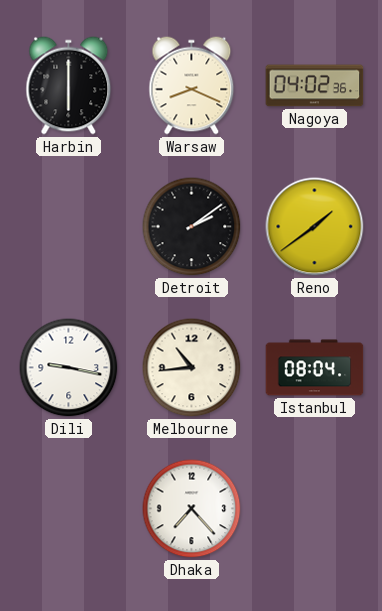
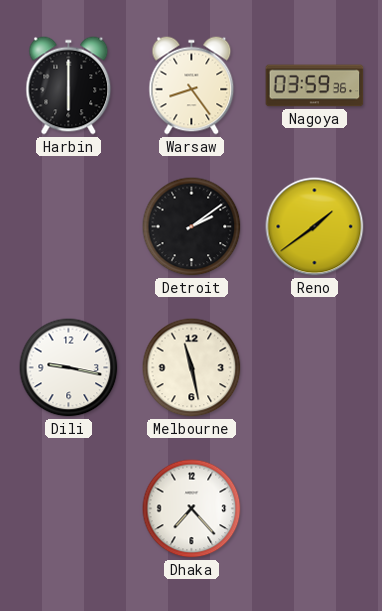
Warsaw: 8:19 -> 8:24
Nagoya: 04:02 -> 03:59
Melbourne: 10:44 -> 11:28
Istanbul: 08:04 -> none
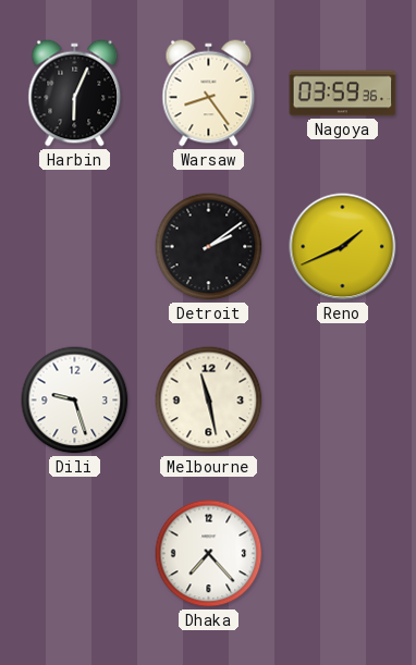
Harbin: 6:00 -> 6:04
Reno: 1:39 -> 1:41
Dili: 9:17 -> 9:27
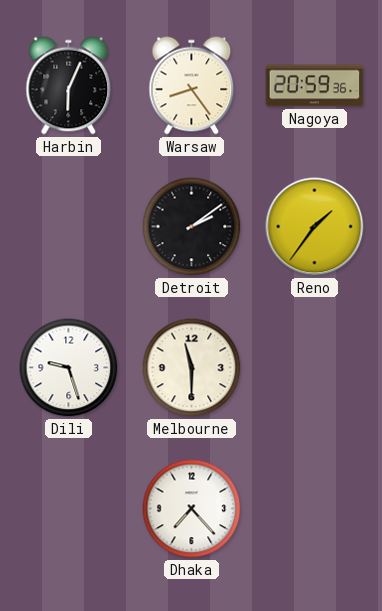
Nagoya: 03:59 -> 20:59
Reno: 1:41 -> 1:36
Melbourne: 11:28 -> 11:30
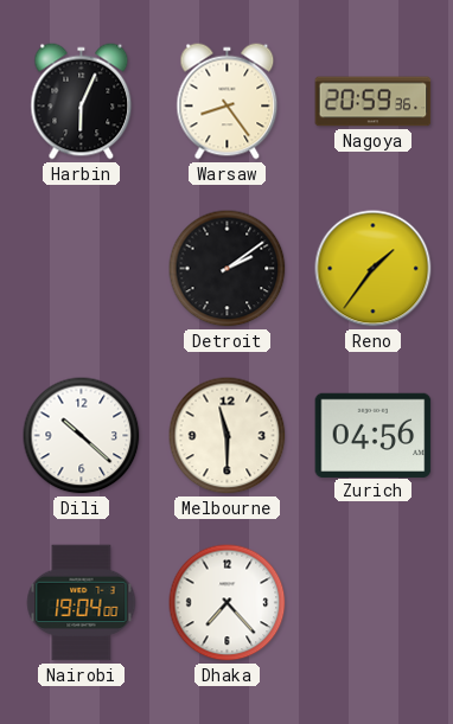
Dili: 9:27 -> 10:22
Zurich: none -> 04:56
Nairobi: none -> 19:04
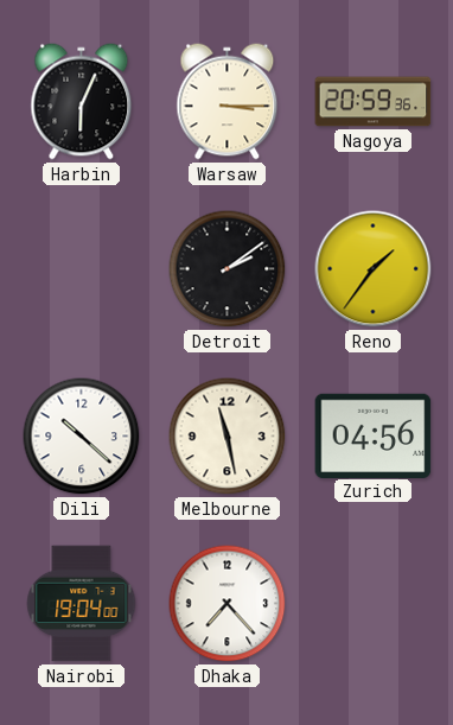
Warsaw: 8:24 -> 3:15
Melbourne: 11:30 -> 11:28
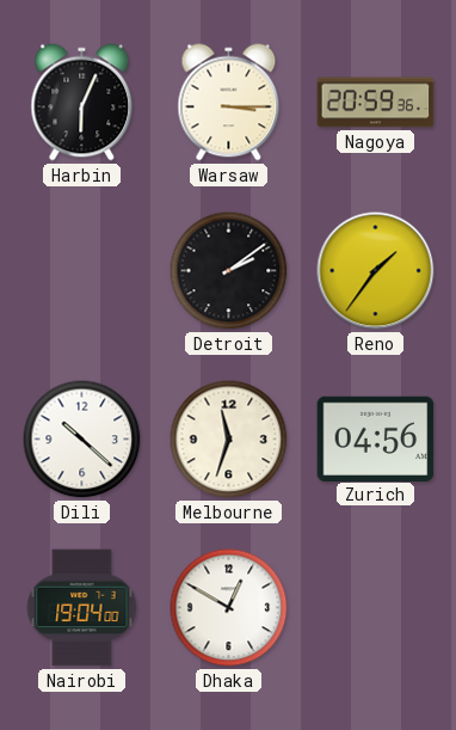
Melbourne: 11:28 -> 11:33
Dhaka: 7:23 -> 12:50
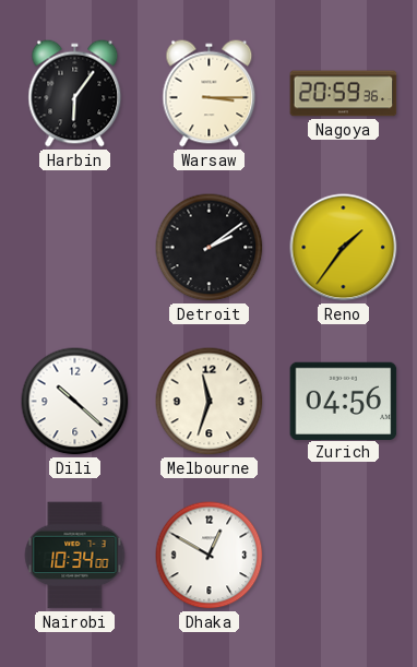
Harbin: 6:04 -> 6:06
Nairobi: 19:04 -> 10:34
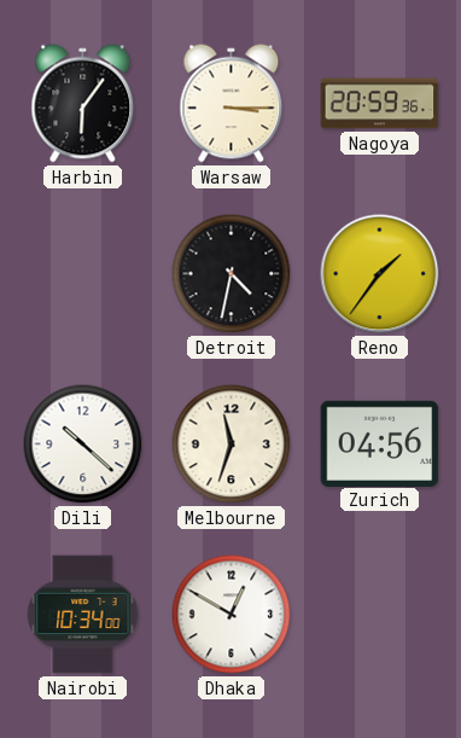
Detroit: 2:09 -> 4:32
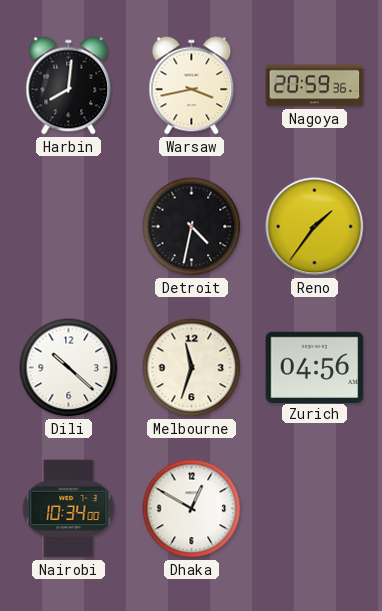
Harbin: 6:06 -> 8:01
Warsaw: 3:15 -> 3:43
